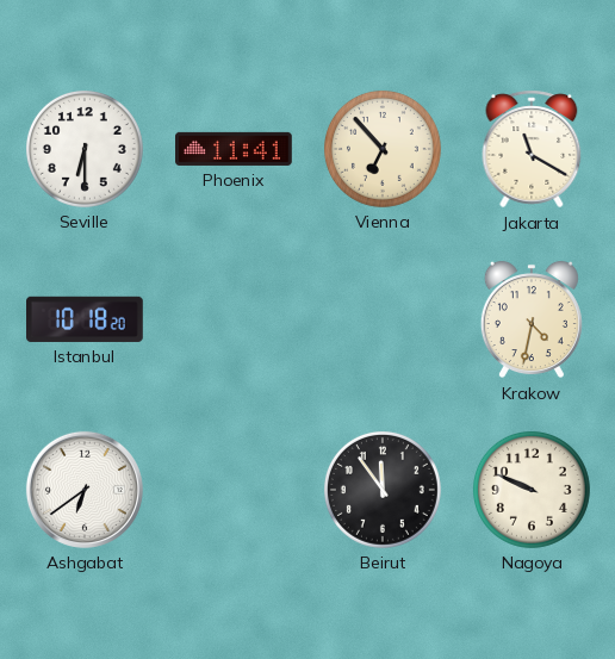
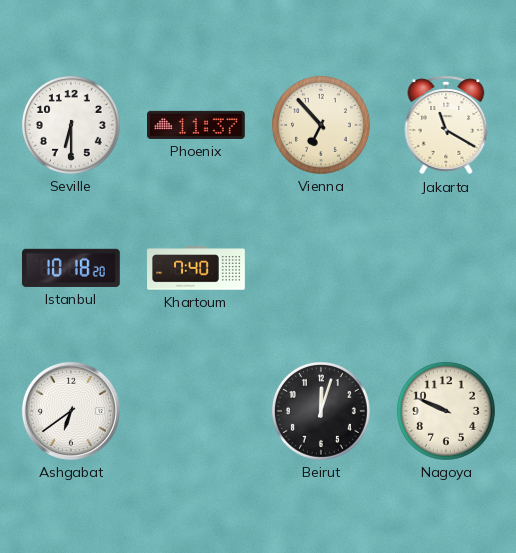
Phoenix: 11:41 -> 11:37
Khartoum: none -> 7:40
Krakow: 4:32 -> none
Beirut: 11:54 -> 12:03
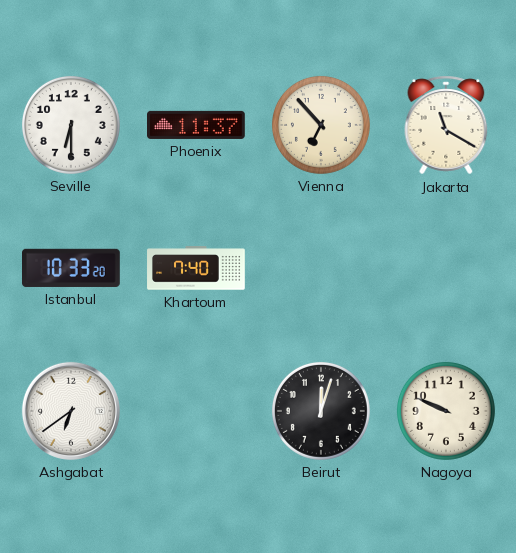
Istanbul: 10:18 -> 10:33
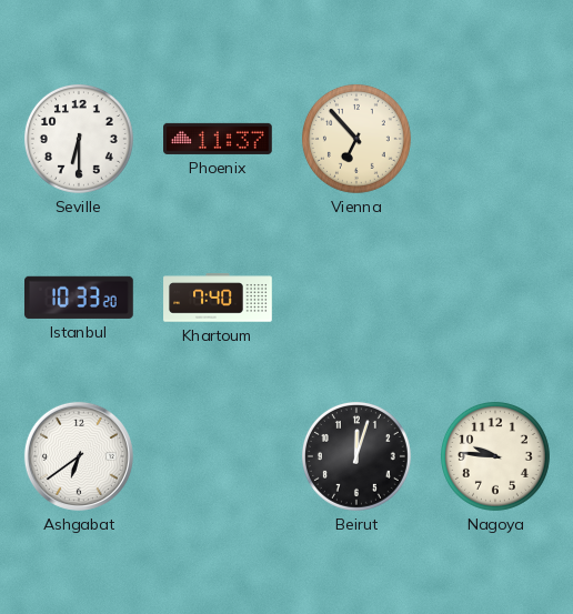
Jakarta: 11:20 -> none
Nagoya: 9:49 -> 9:46
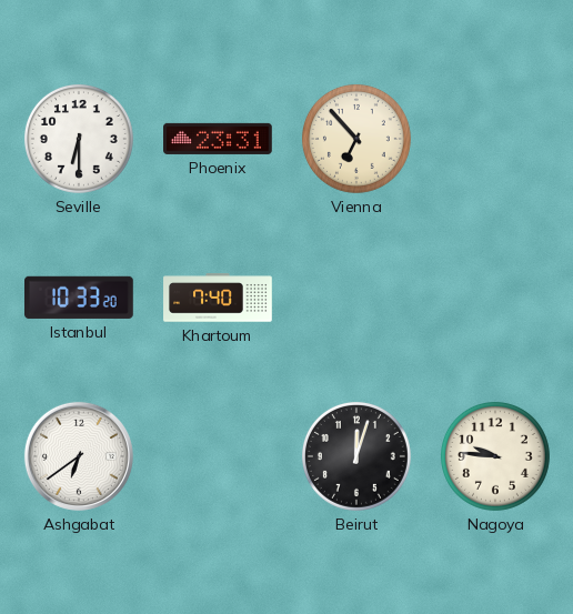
Phoenix: 11:37 -> 23:31
